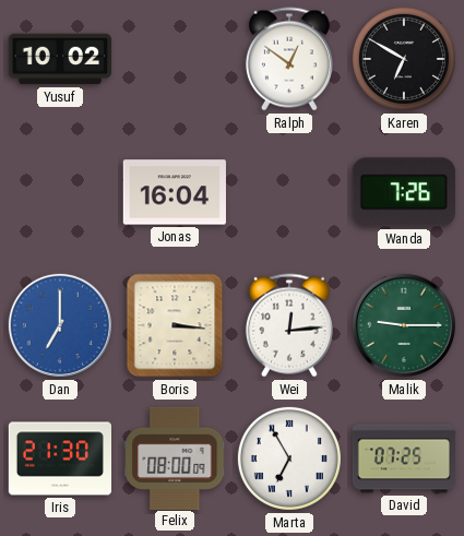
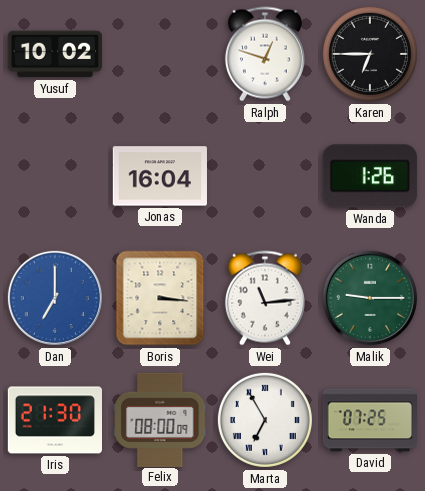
Ralph: 12:51 -> 12:48
Karen: 6:50 -> 6:45
Wanda: 7:26 -> 1:26
Wei: 12:14 -> 11:14
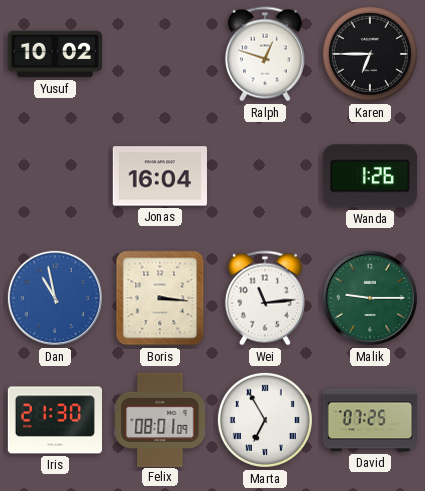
Dan: 7:00 -> 10:58
Felix: 08:00 -> 08:01
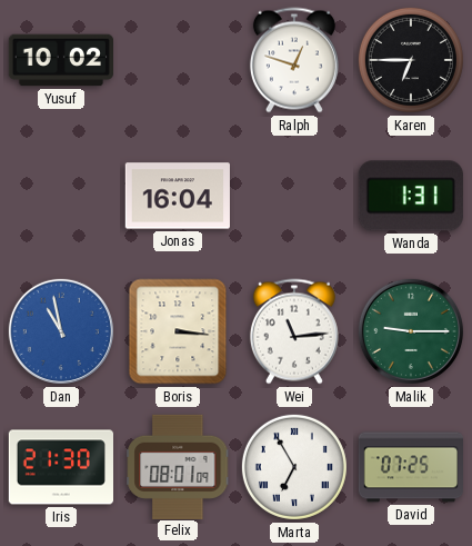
Wanda: 1:26 -> 1:31
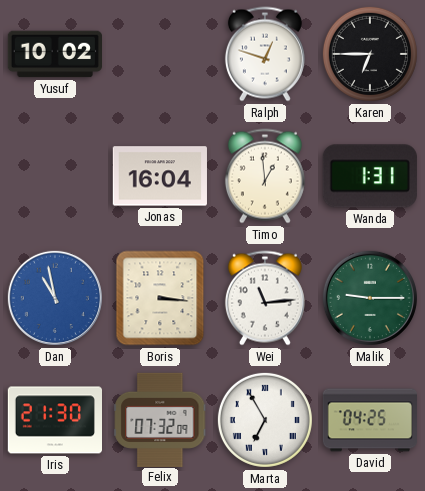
Timo: none -> 12:59
Felix: 08:01 -> 07:32
David: 07:25 -> 04:25
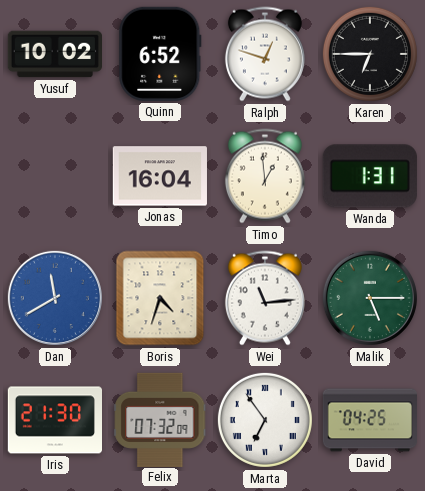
Quinn: none -> 6:52
Dan: 10:58 -> 11:40
Boris: 3:16 -> 4:33
Malik: 9:15 -> 5:15
Marta: 6:55 -> 6:54
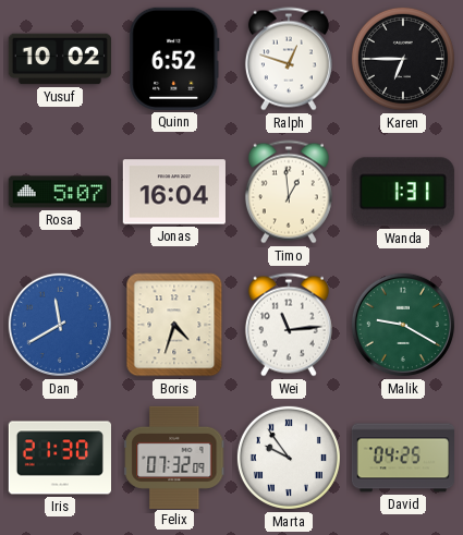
Rosa: none -> 5:07
Malik: 5:15 -> 9:20
Marta: 6:54 -> 9:54
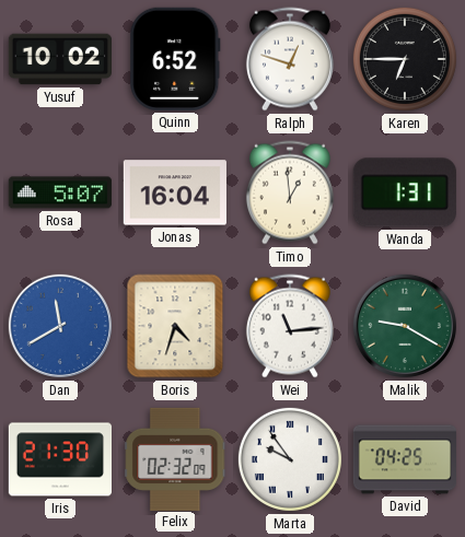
Felix: 07:32 -> 02:32
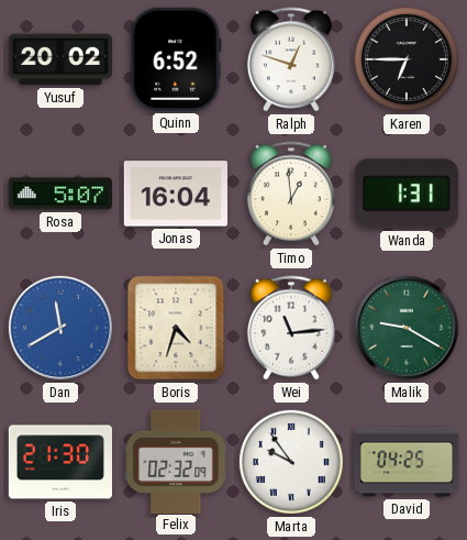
Yusuf: 10:02 -> 20:02
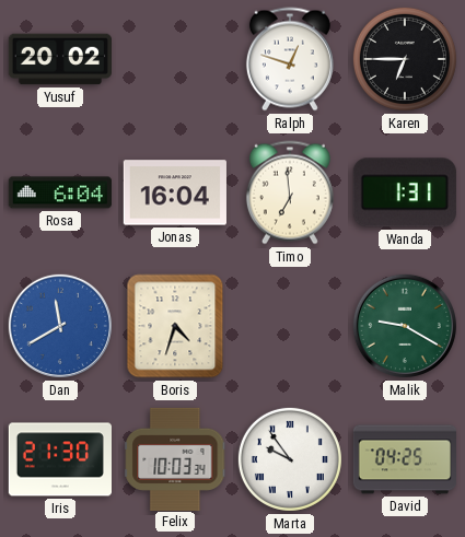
Quinn: 6:52 -> none
Rosa: 5:07 -> 6:04
Timo: 12:59 -> 6:59
Wei: 11:14 -> none
Felix: 02:32 -> 10:03
